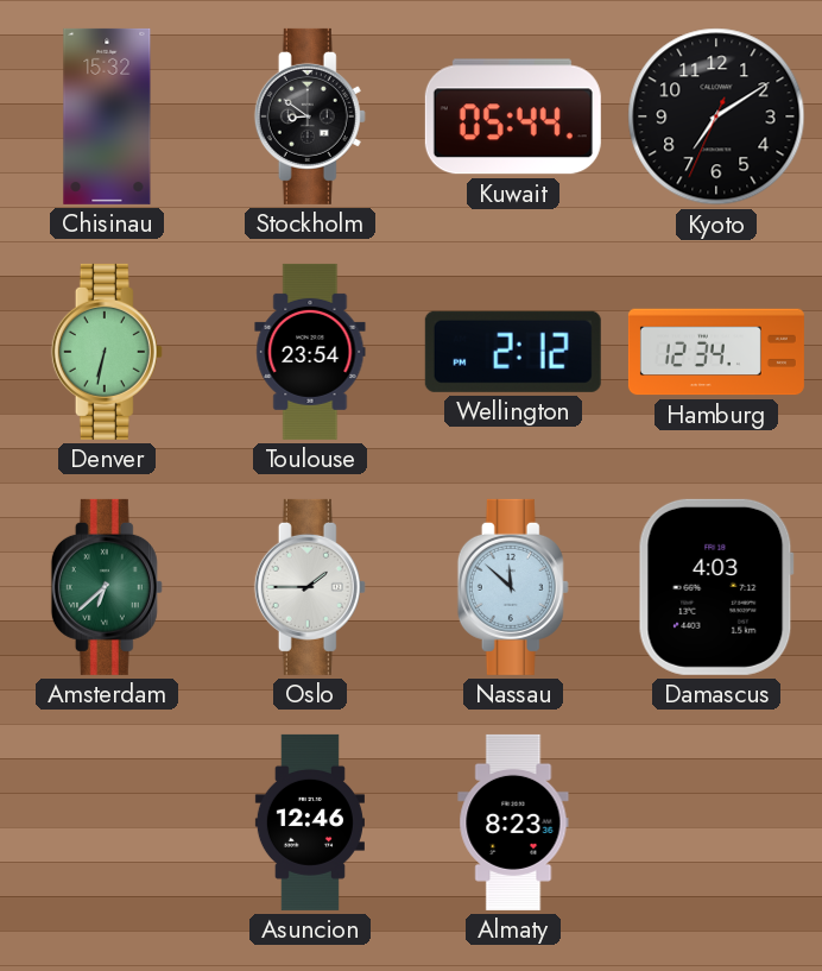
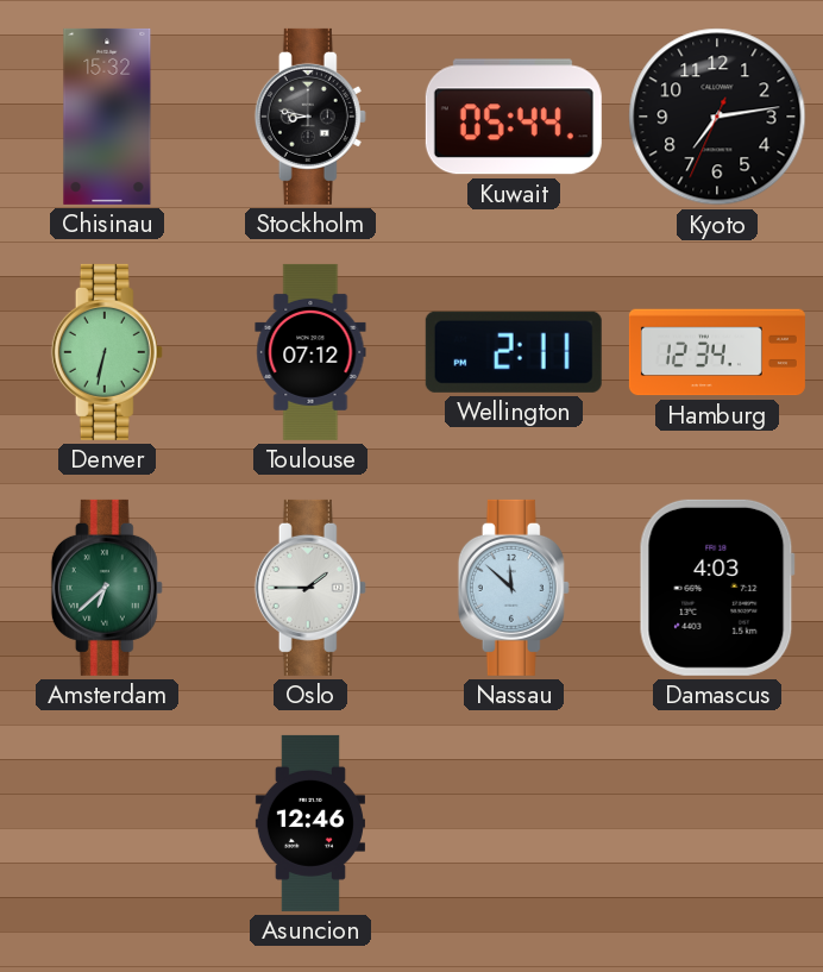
Stockholm: 8:51 -> 8:47
Kyoto: 7:09 -> 7:13
Toulouse: 23:54 -> 07:12
Wellington: 2:12 -> 2:11
Almaty: 8:23 -> none
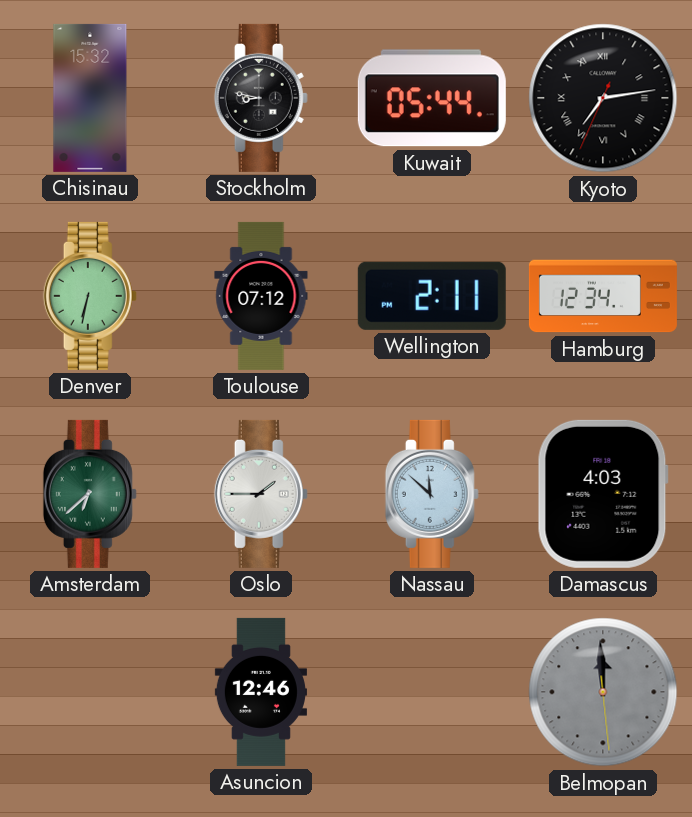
Kyoto numerals: Arabic -> Roman
Belmopan: none -> 11:59
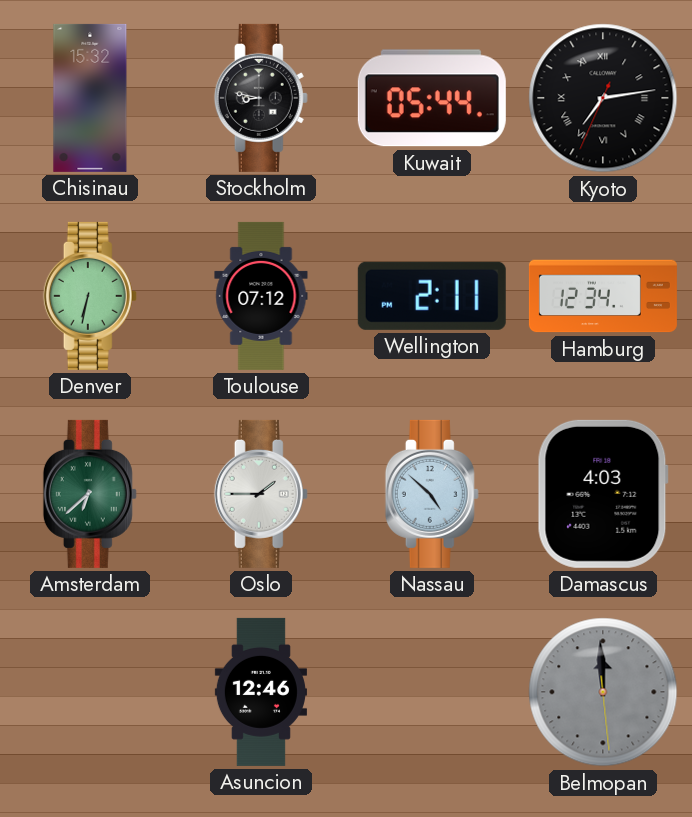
Nassau: 11:52 -> 4:52
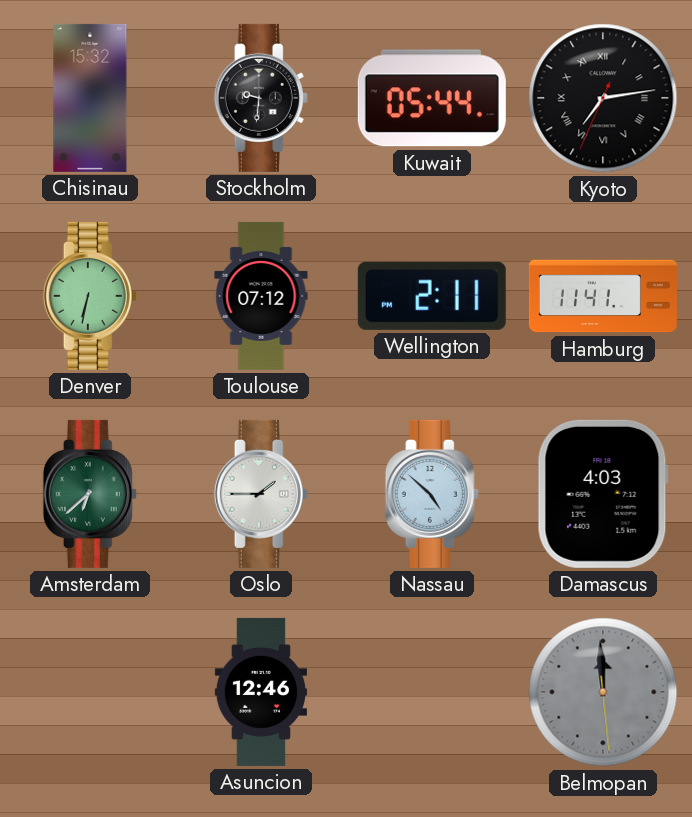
Stockholm: 8:47 -> 9:31
Hamburg: 12:34 -> 11:41
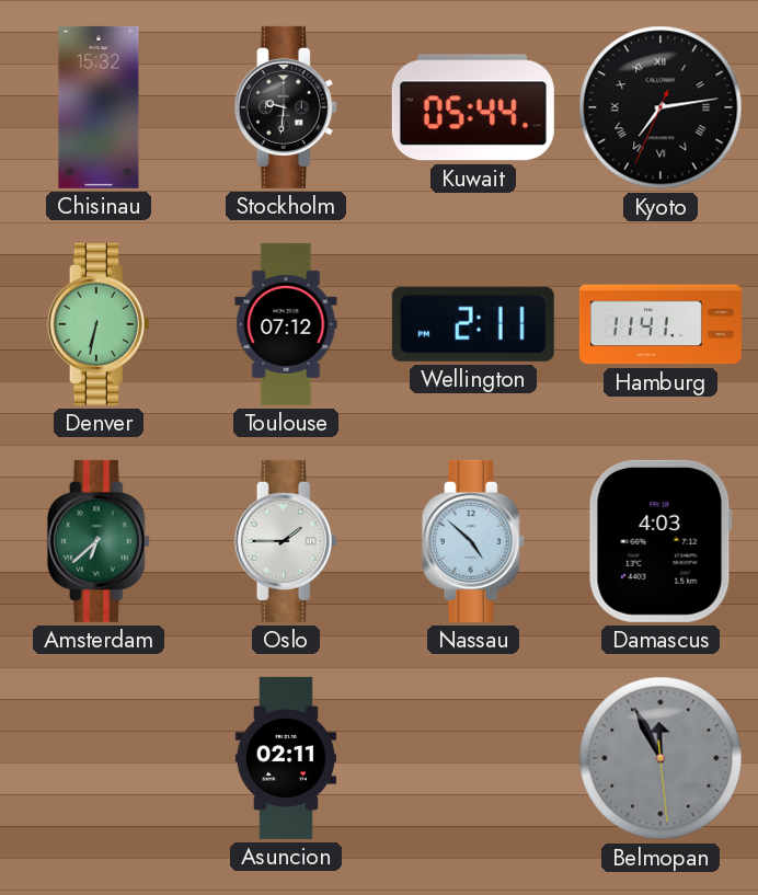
Asuncion: 12:46 -> 02:11
Belmopan: 11:59 -> 11:55
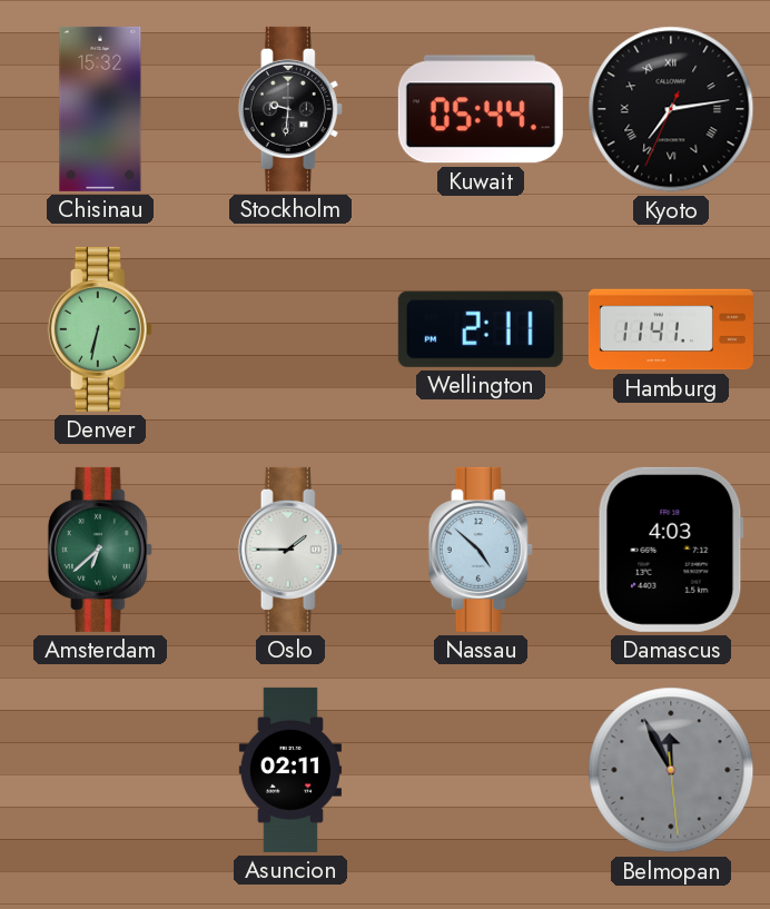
Toulouse: 07:12 -> none
